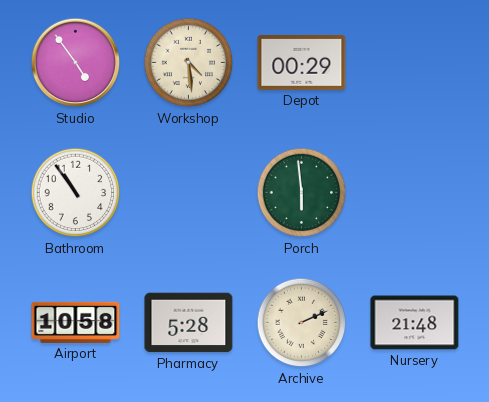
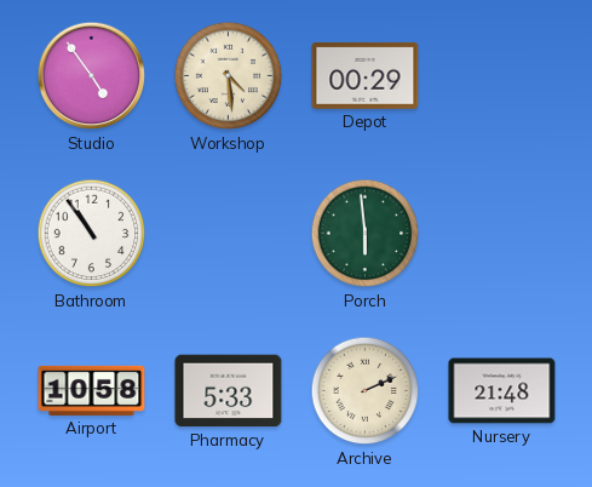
Pharmacy: 5:28 -> 5:33
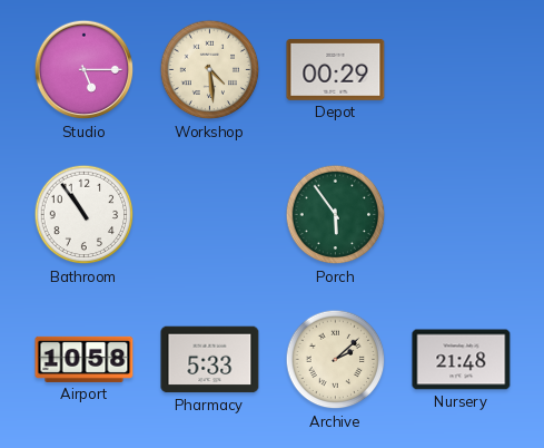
Studio: 4:54 -> 5:15
Porch: 5:59 -> 5:54
Archive: 2:11 -> 2:08
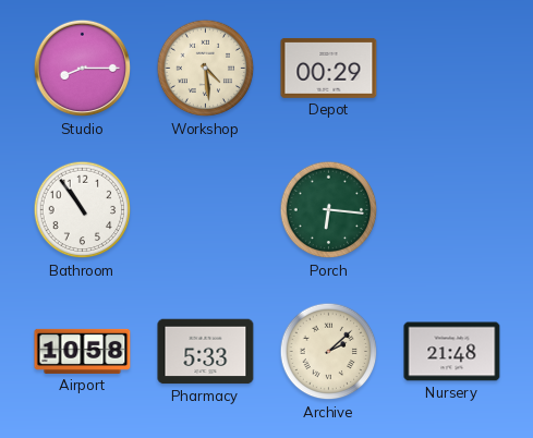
Studio: 5:15 -> 8:15
Porch: 5:54 -> 6:16
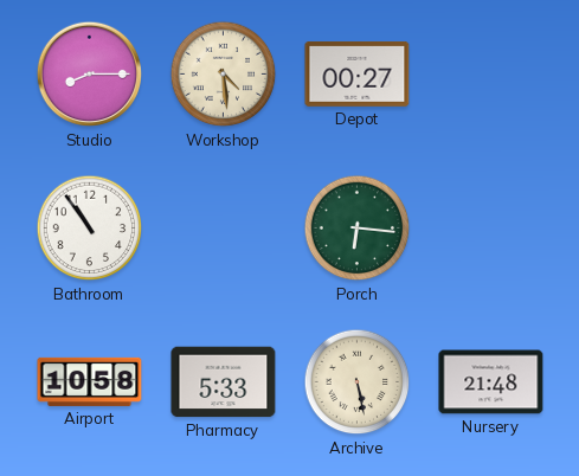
Depot: 00:29 -> 00:27
Archive: 2:08 -> 5:28
